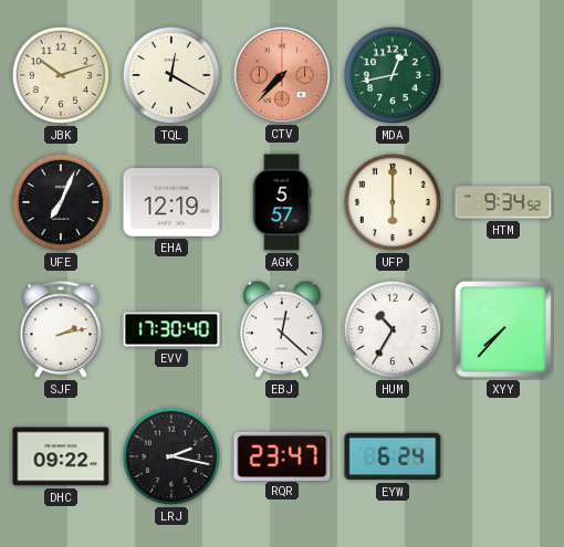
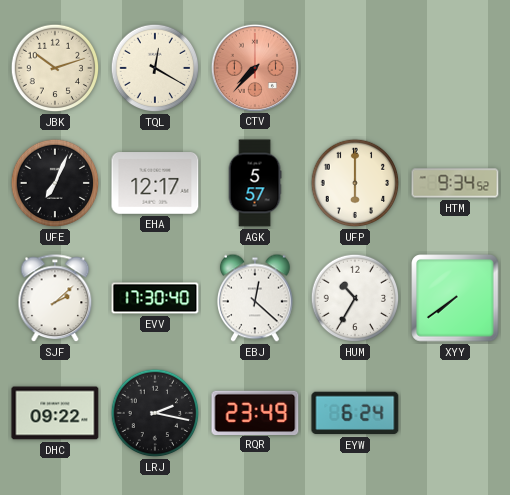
MDA: 12:43 -> none
EHA: 12:19 -> 12:17
SJF: 2:13 -> 2:08
XYY: 7:37 -> 7:39
RQR: 23:47 -> 23:49
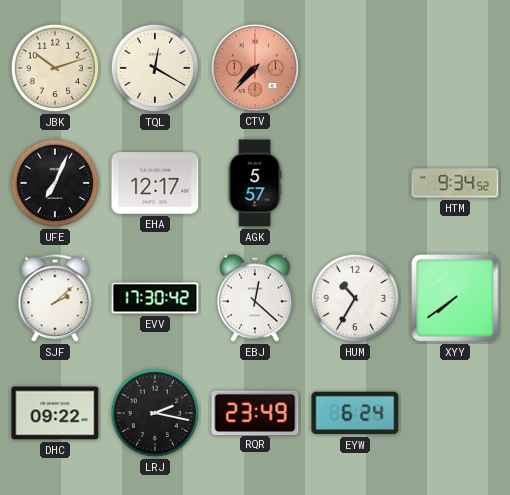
UFP: 6:00 -> none
EVV: 17:30:40 -> 17:30:42
